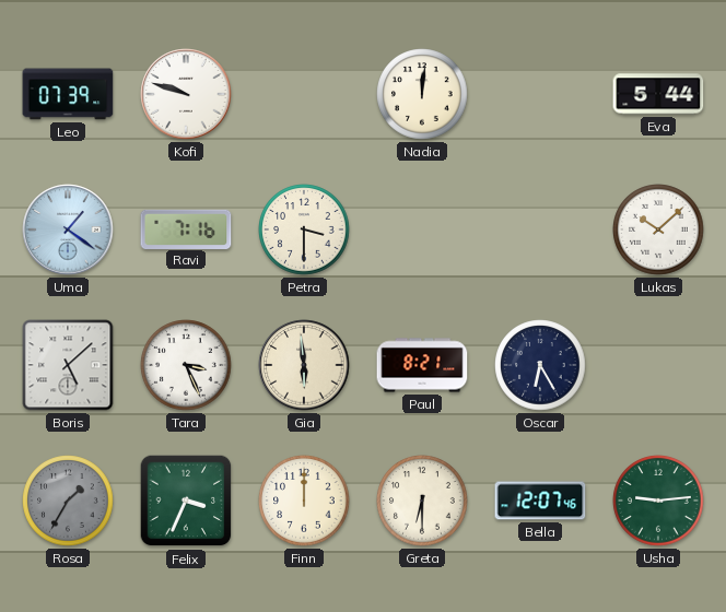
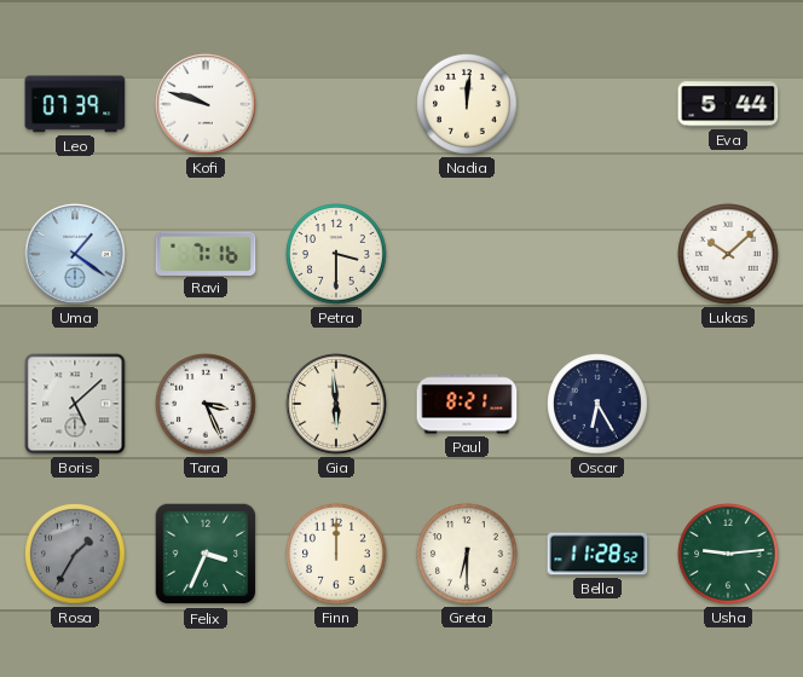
Bella: 12:07 -> 11:28
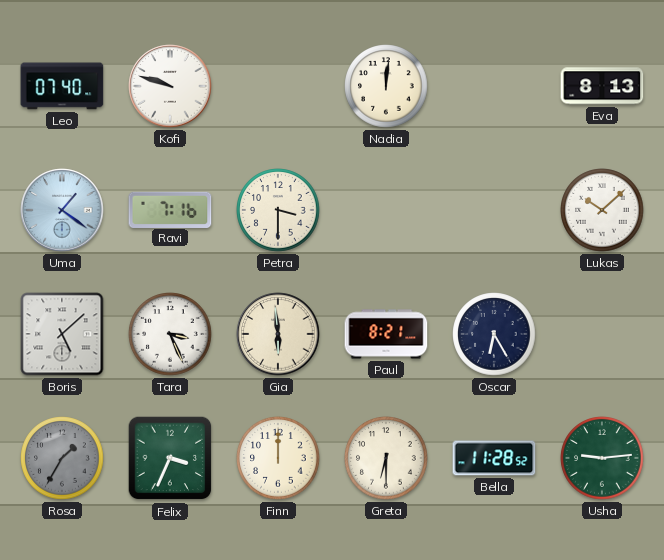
Leo: 07:39 -> 07:40
Eva: 5:44 -> 8:13
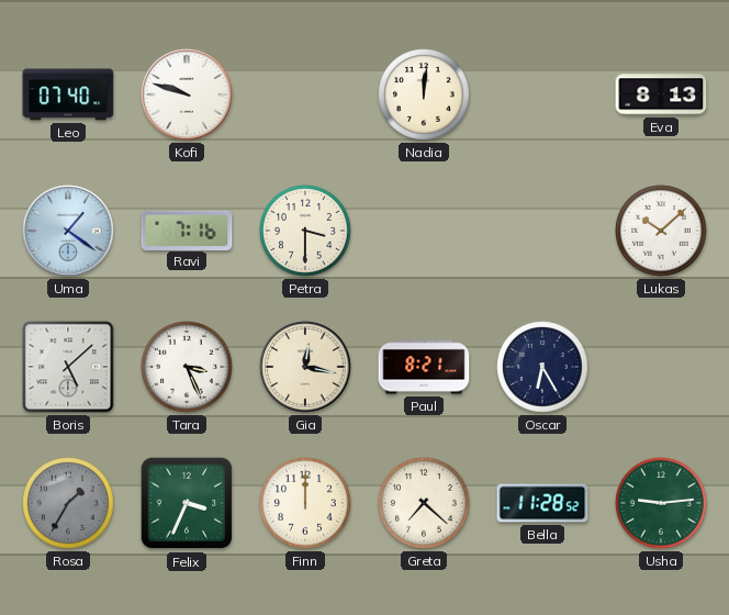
Gia: 5:59 -> 12:17
Greta: 6:30 -> 7:22
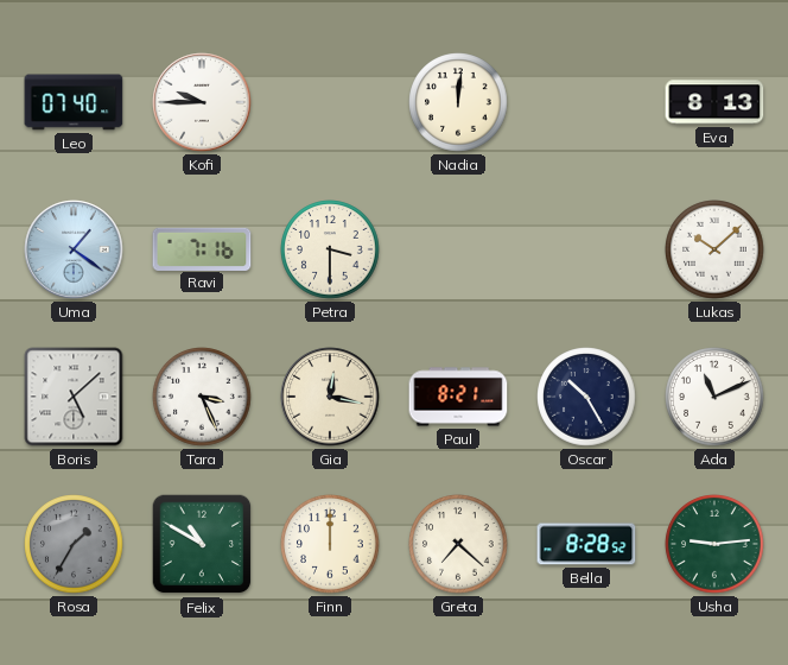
Kofi: 9:48 -> 9:45
Oscar: 6:25 -> 10:25
Ada: none -> 11:11
Felix: 3:34 -> 10:50
Bella: 11:28 -> 8:28
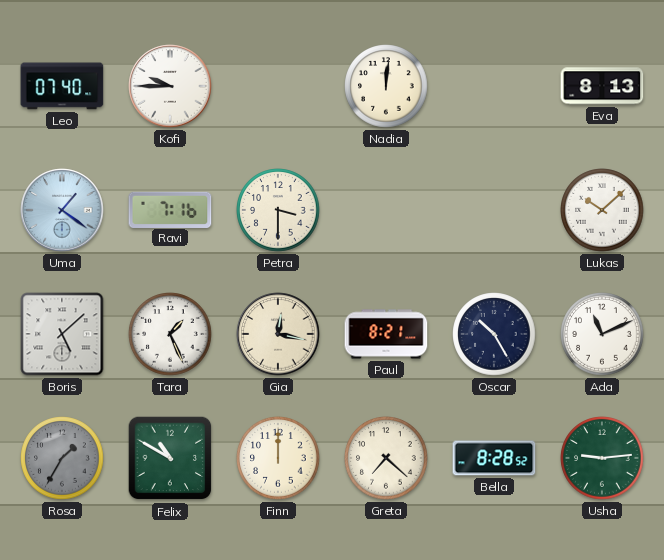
Tara: 3:26 -> 1:26
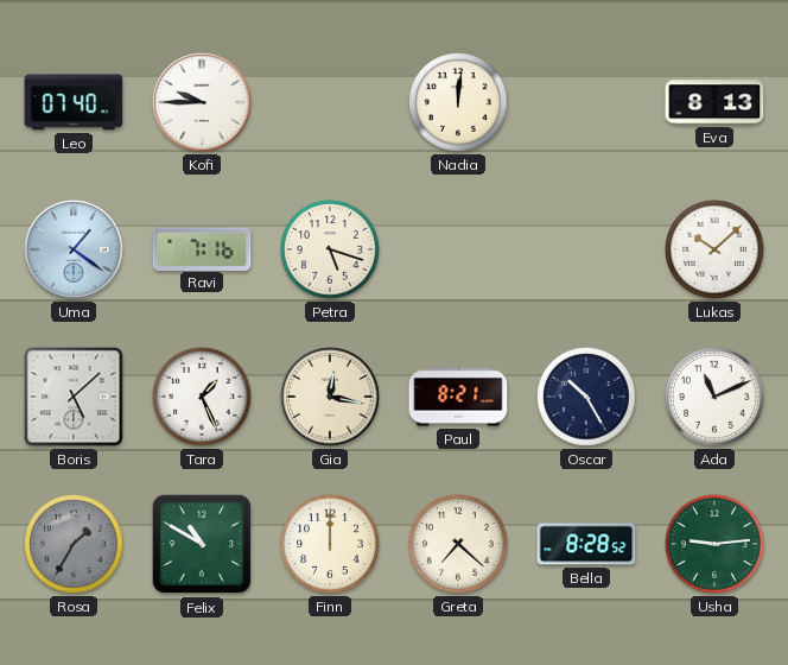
Petra: 3:30 -> 5:18
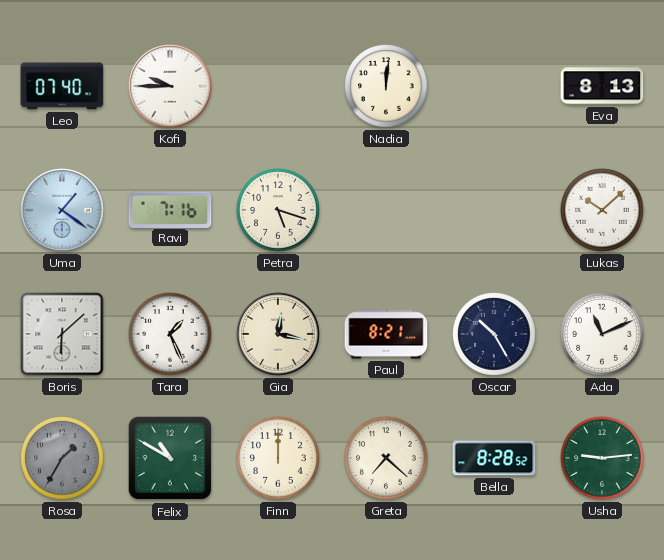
Boris: 5:08 -> 6:08
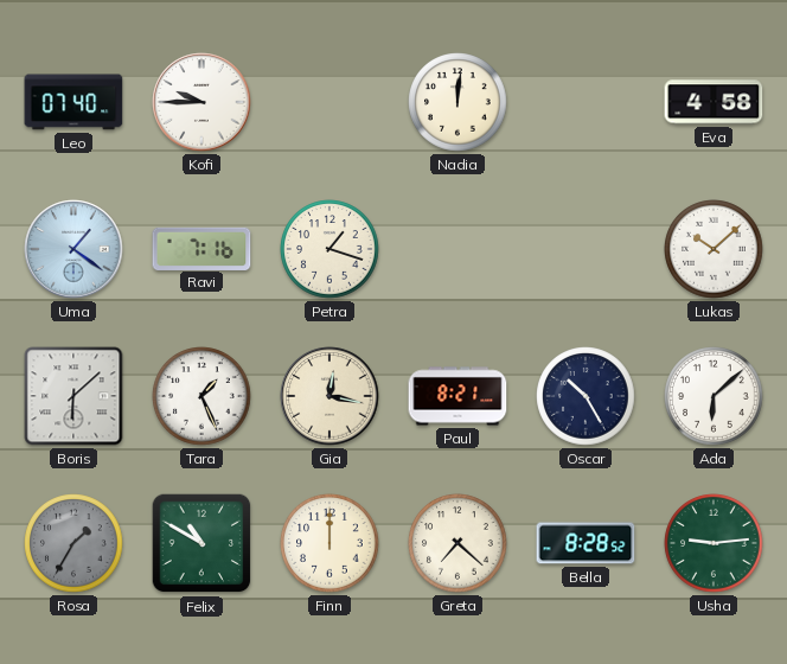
Eva: 8:13 -> 4:58
Petra: 5:18 -> 1:18
Ada: 11:11 -> 6:08
